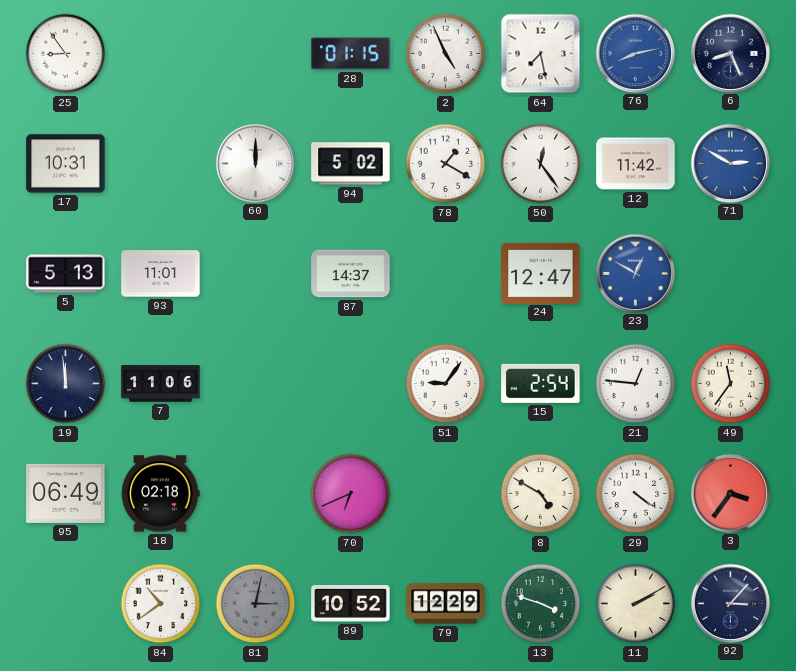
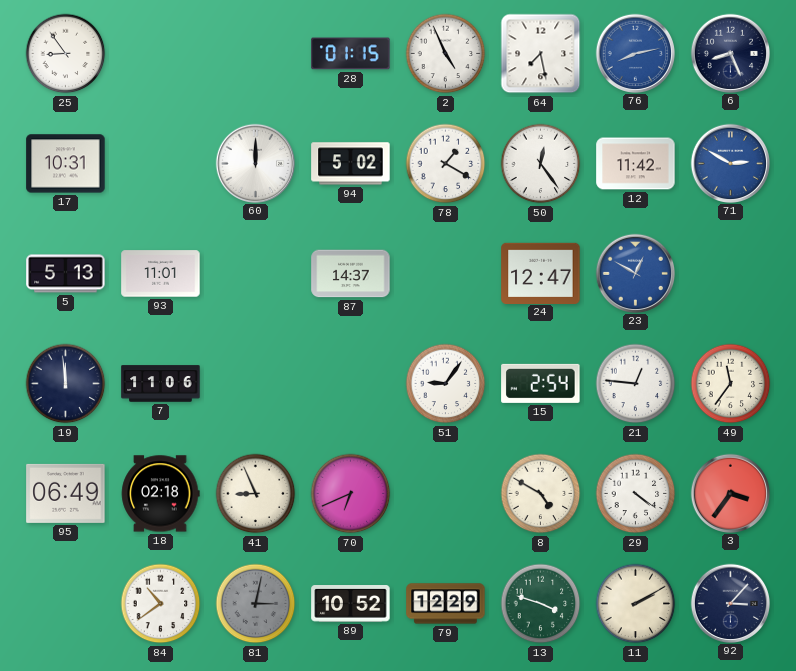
41: none -> 8:56
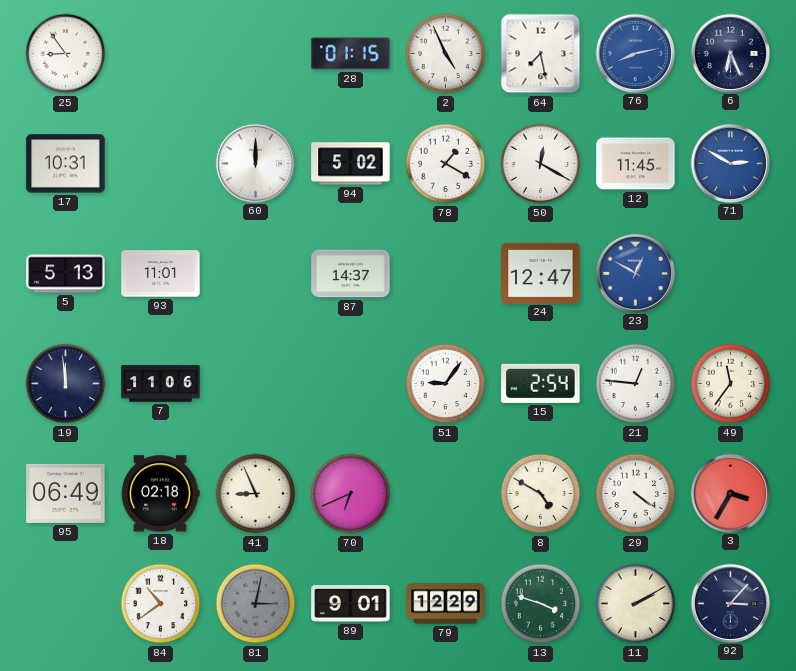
6: 8:26 -> 6:26
50: 12:24 -> 12:20
12: 11:42 -> 11:45
3: 3:36 -> 3:35
89: 10:52 -> 9:01
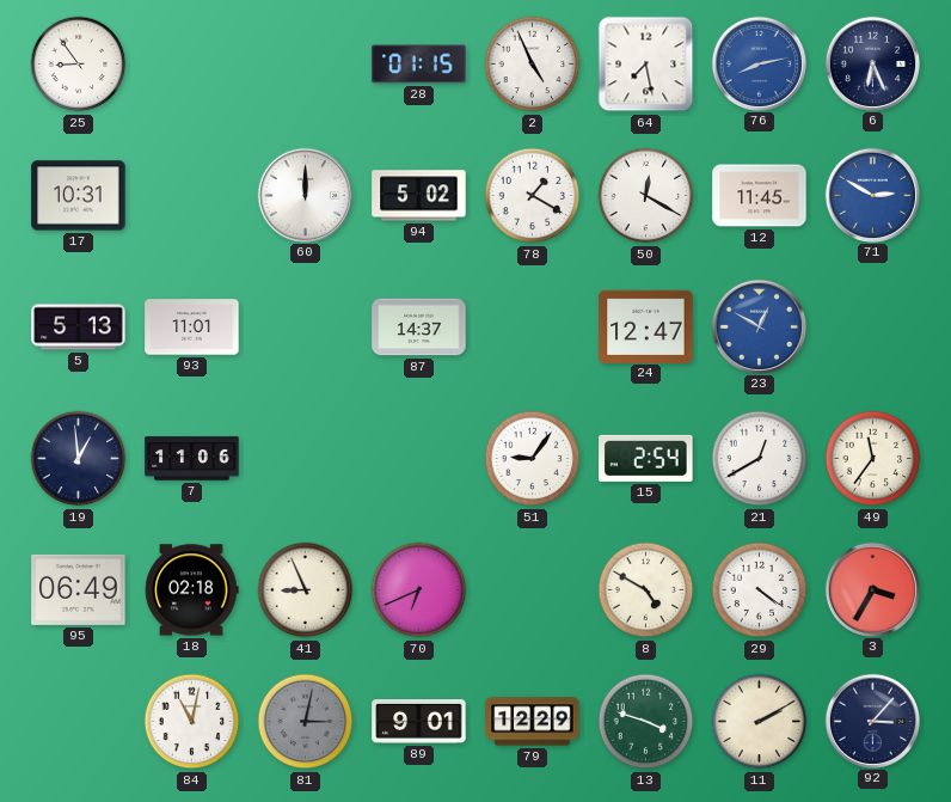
19: 11:59 -> 12:59
21: 12:46 -> 12:40
84: 10:39 -> 11:02
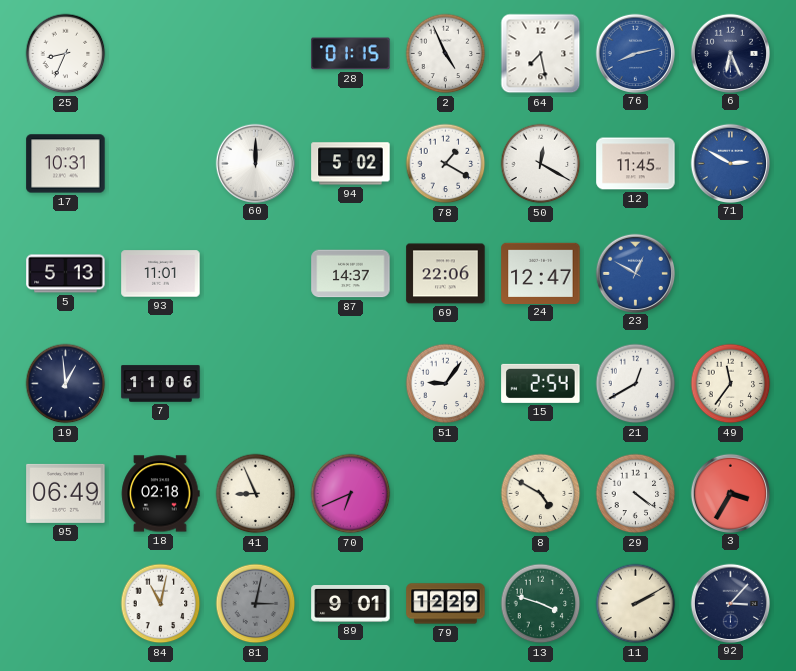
25: 8:54 -> 8:34
69: none -> 22:06
